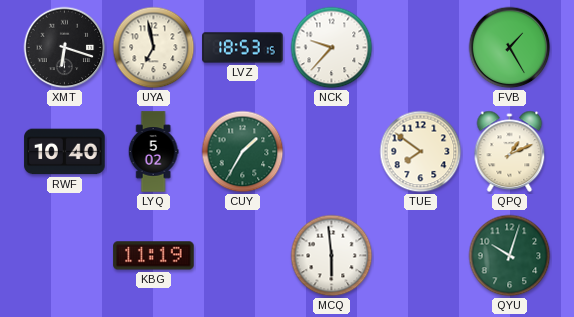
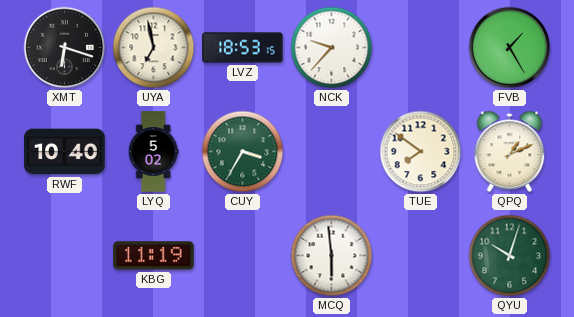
CUY: 1:35 -> 3:35
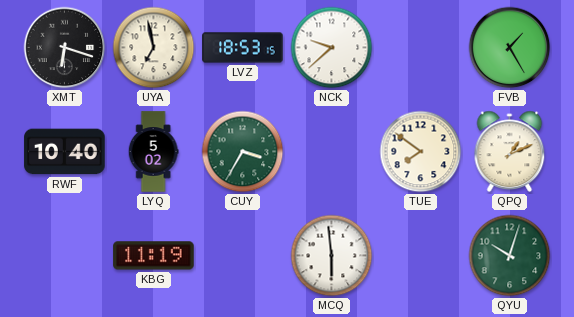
NCK: 9:37 -> 9:38
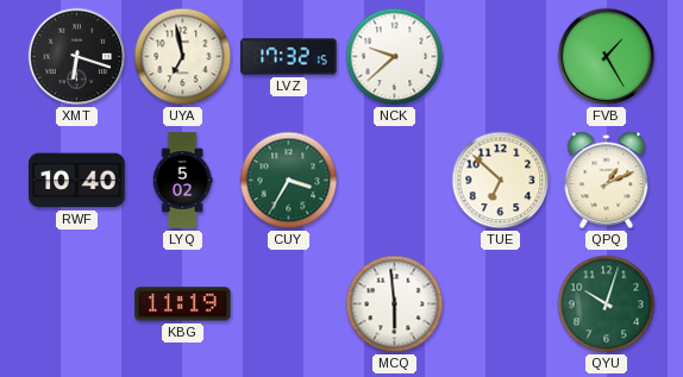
LVZ: 18:53 -> 17:32
TUE: 7:51 -> 6:52
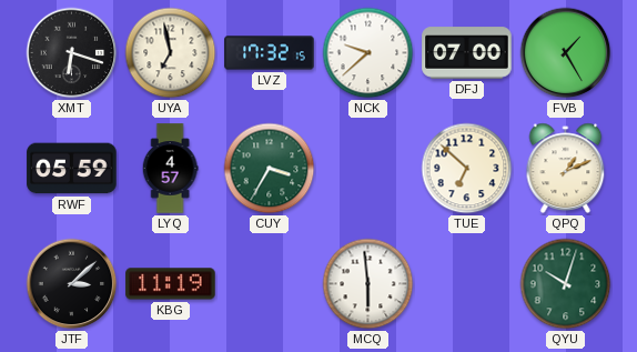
DFJ: none -> 07:00
RWF: 10:40 -> 05:59
LYQ: 5:02 -> 4:57
JTF: none -> 3:08
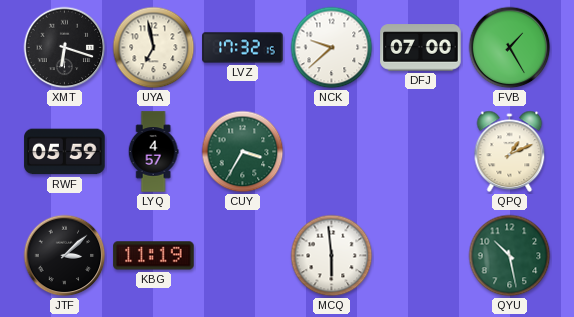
TUE: 6:52 -> none
QYU: 10:03 -> 10:28
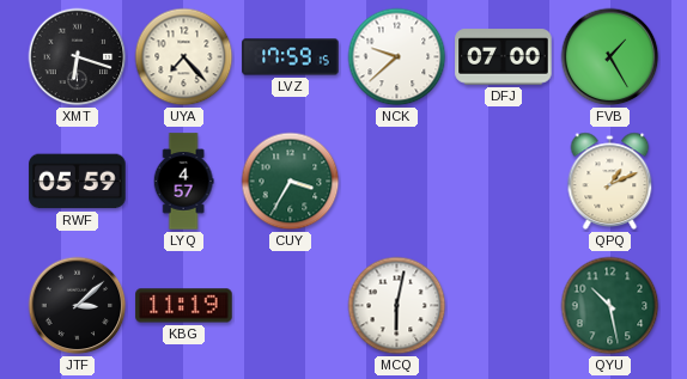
UYA: 6:58 -> 7:23
LVZ: 17:32 -> 17:59
MCQ: 5:59 -> 6:02
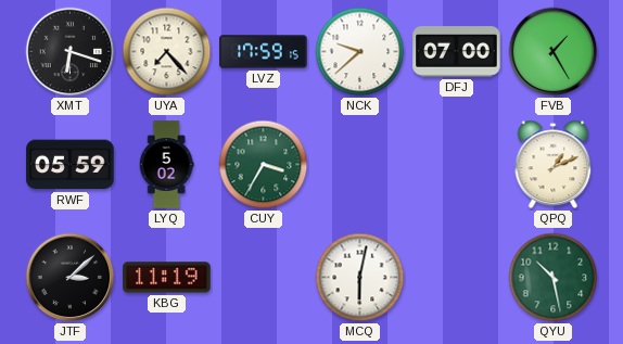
LYQ: 4:57 -> 5:02
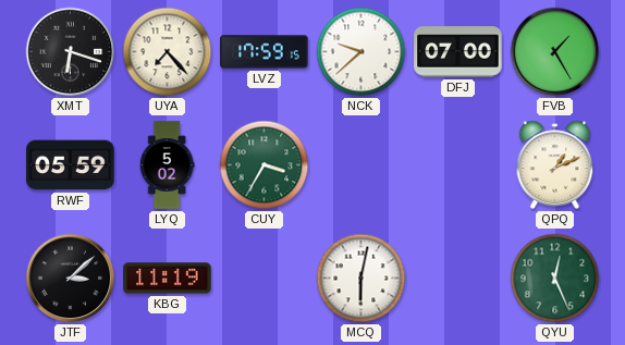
QYU: 10:28 -> 12:26
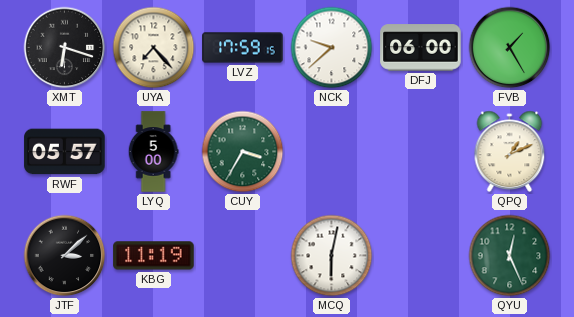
DFJ: 07:00 -> 06:00
RWF: 05:59 -> 05:57
LYQ: 5:02 -> 5:00
